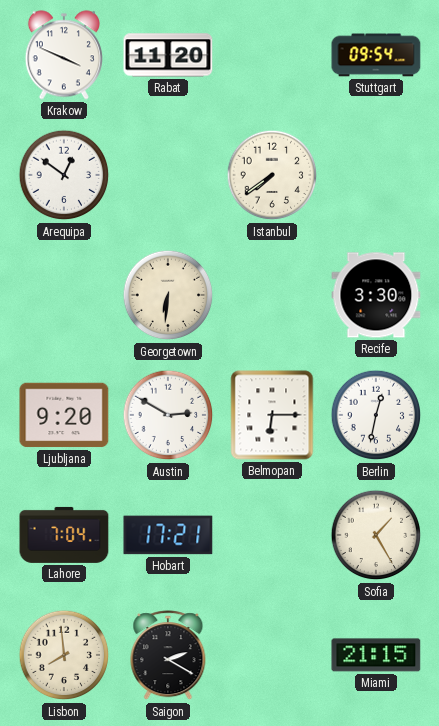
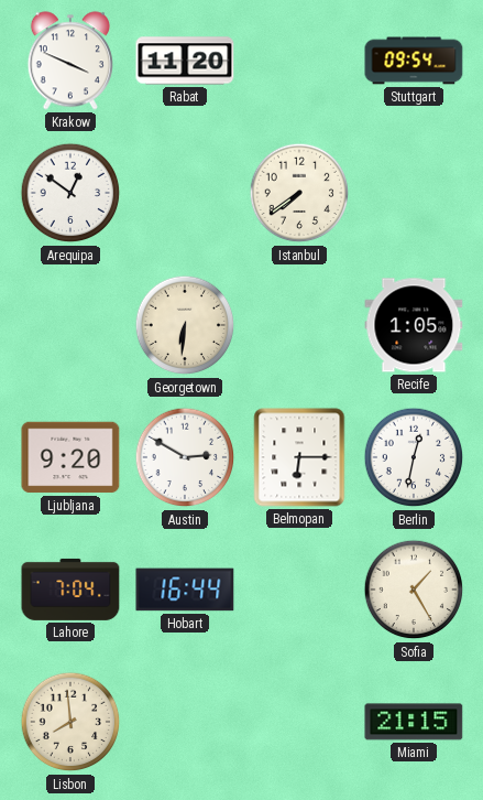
Recife: 3:30 -> 1:05
Hobart: 17:21 -> 16:44
Saigon: 2:20 -> none
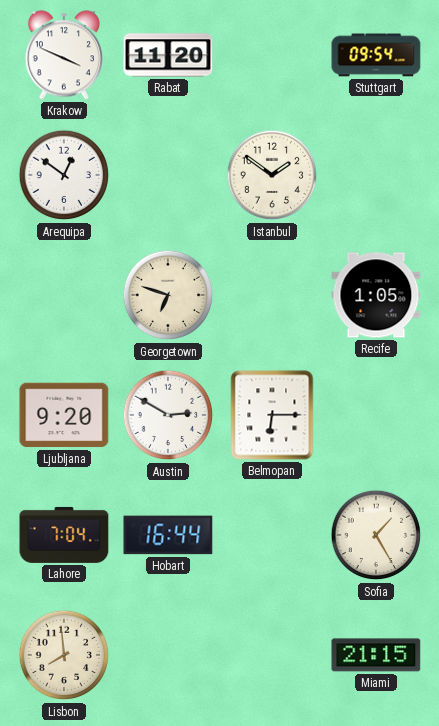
Istanbul: 7:39 -> 1:51
Georgetown: 6:31 -> 6:48
Berlin: 12:32 -> none
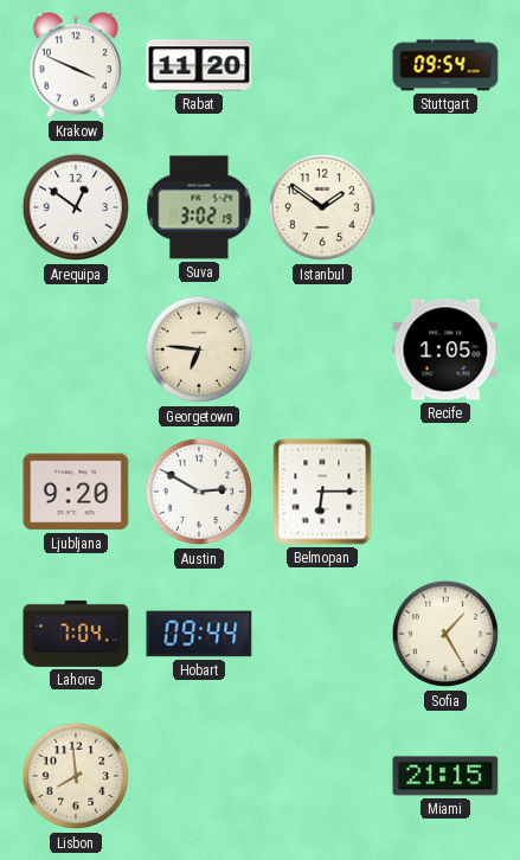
Suva: none -> 3:02
Georgetown: 6:48 -> 6:46
Hobart: 16:44 -> 09:44
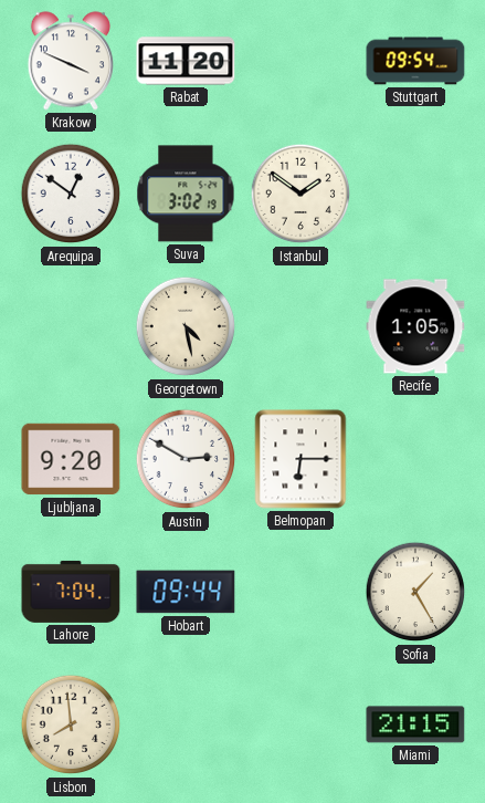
Georgetown: 6:46 -> 4:28
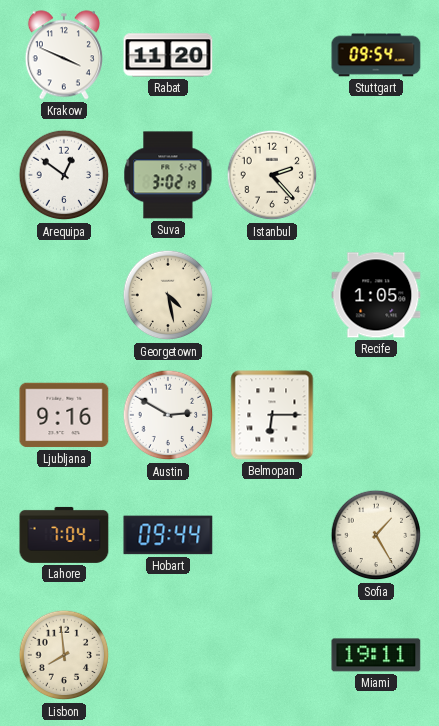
Istanbul: 1:51 -> 2:23
Ljubljana: 9:20 -> 9:16
Miami: 21:15 -> 19:11
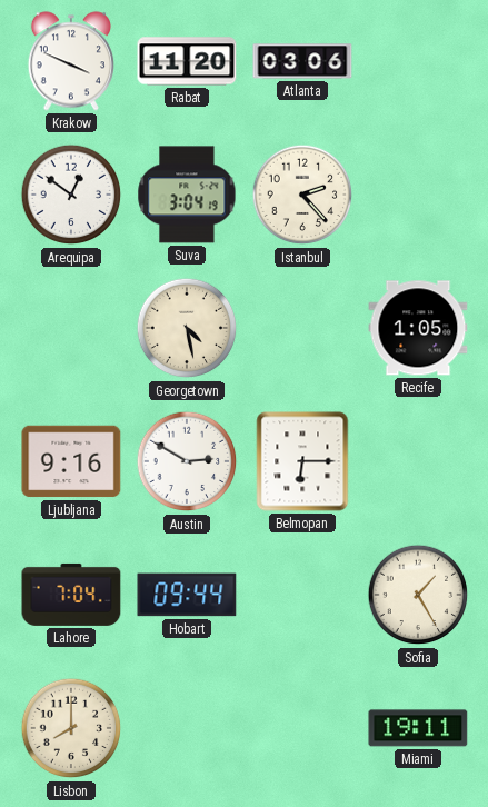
Atlanta: none -> 03:06
Stuttgart: 09:54 -> none
Suva: 3:02 -> 3:04
Lisbon: 7:59 -> 8:00
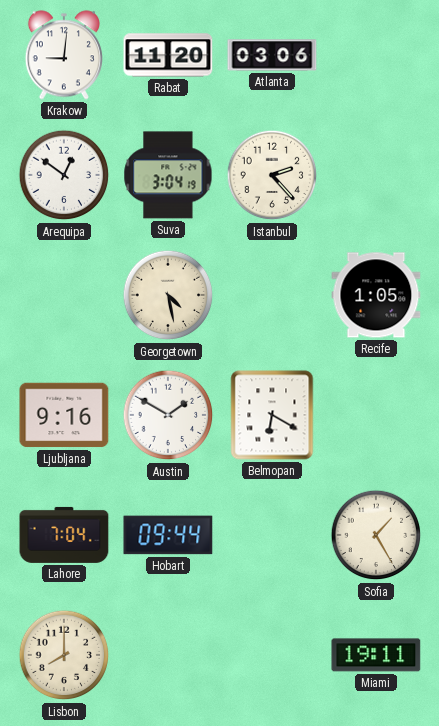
Krakow: 3:49 -> 9:01
Austin: 2:50 -> 1:50
Belmopan: 6:15 -> 6:20
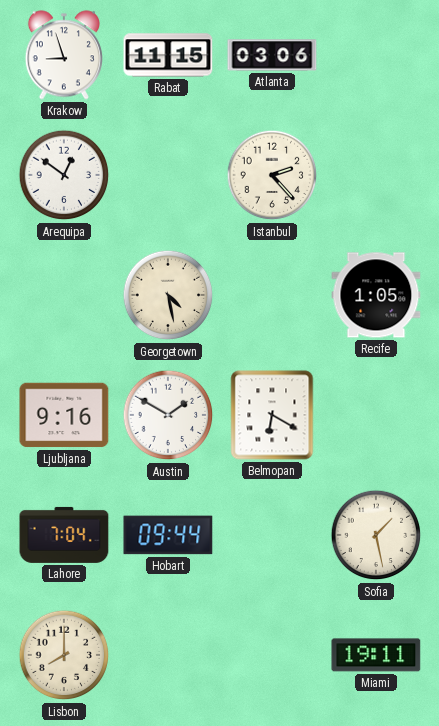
Krakow: 9:01 -> 8:57
Rabat: 11:20 -> 11:15
Suva: 3:04 -> none
Sofia: 1:25 -> 1:28
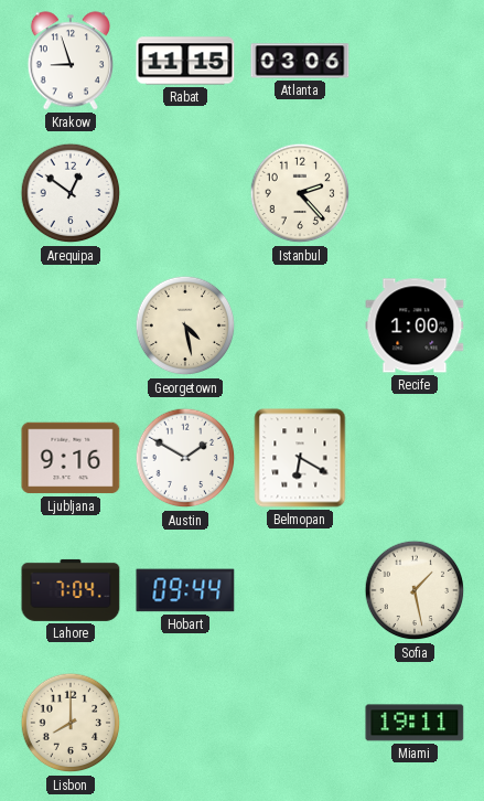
Recife: 1:05 -> 1:00
